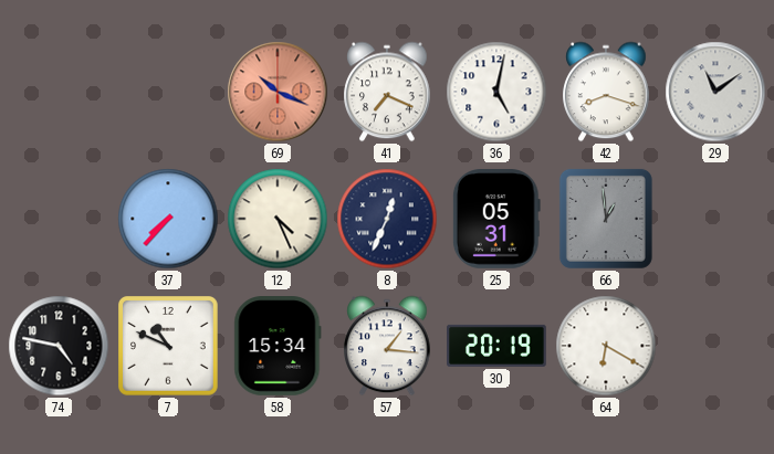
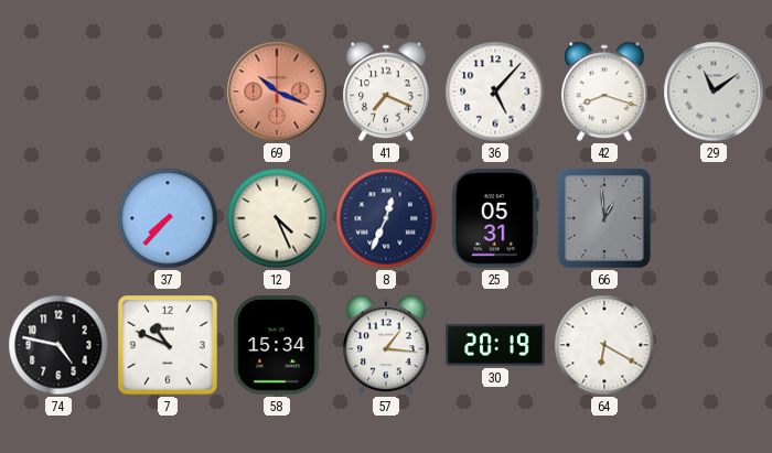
36: 5:02 -> 5:07
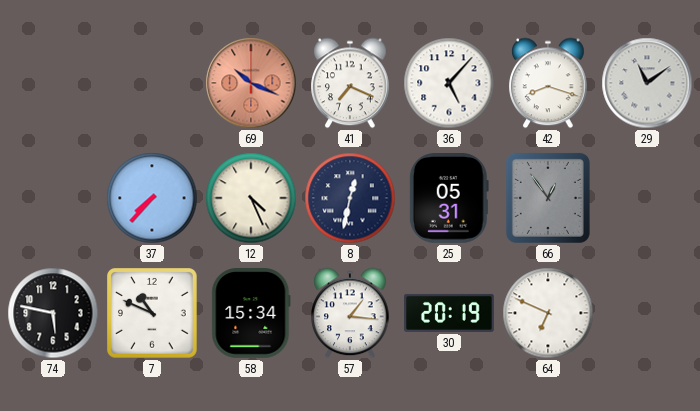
8: 12:34 -> 12:32
66: 12:59 -> 12:54
74: 4:47 -> 5:47
64: 6:20 -> 6:49
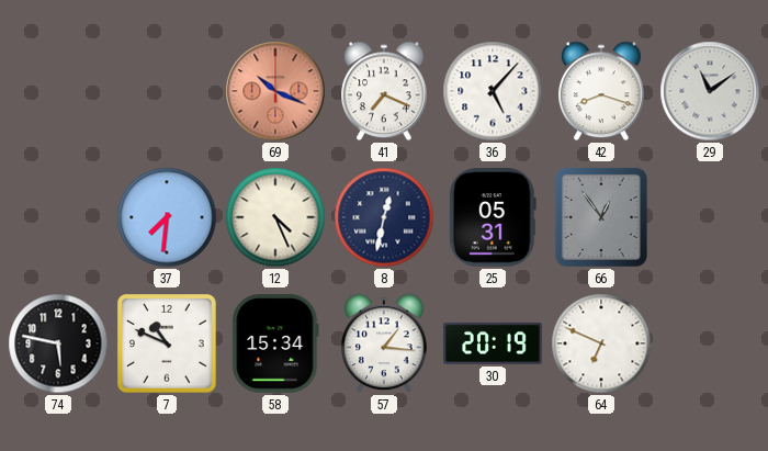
37: 7:37 -> 7:31
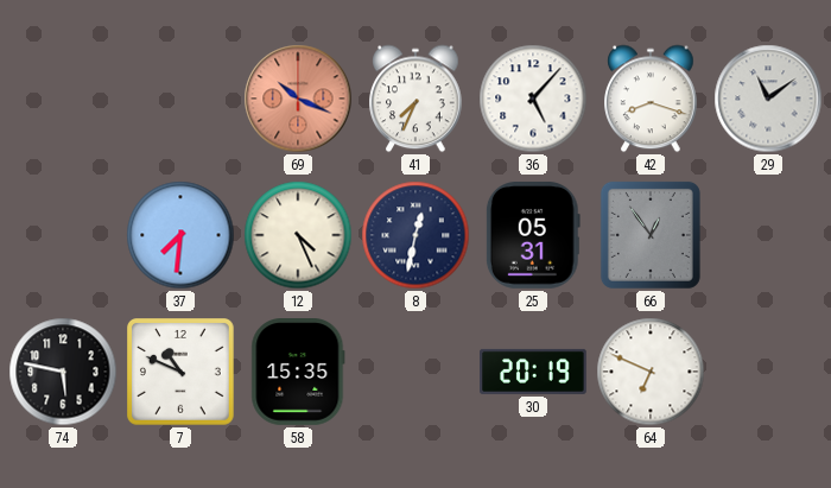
41: 7:19 -> 7:34
58: 15:34 -> 15:35
57: 1:16 -> none
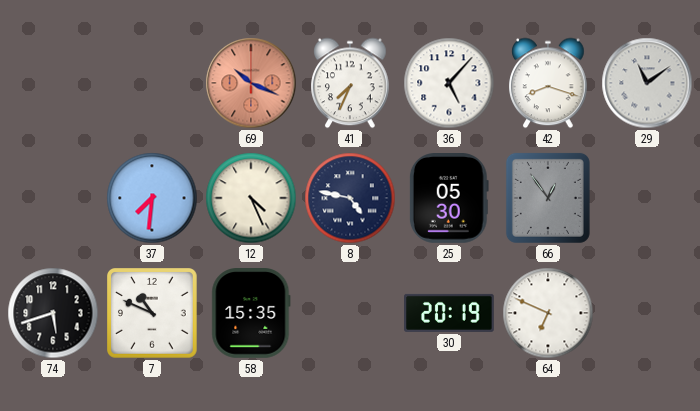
8: 12:32 -> 4:47
25: 05:31 -> 05:30
74: 5:47 -> 5:42
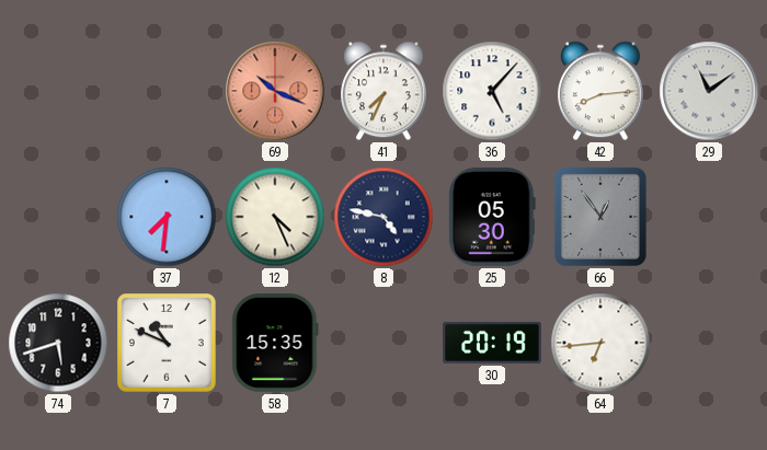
42: 8:18 -> 8:14
64: 6:49 -> 6:44
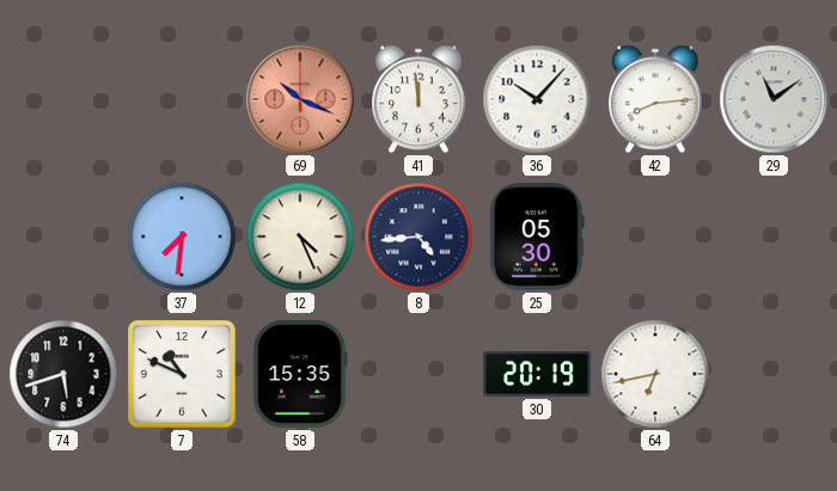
41: 7:34 -> 11:59
36: 5:07 -> 10:07
8: 4:47 -> 4:44
66: 12:54 -> none
64: 6:44 -> 6:43
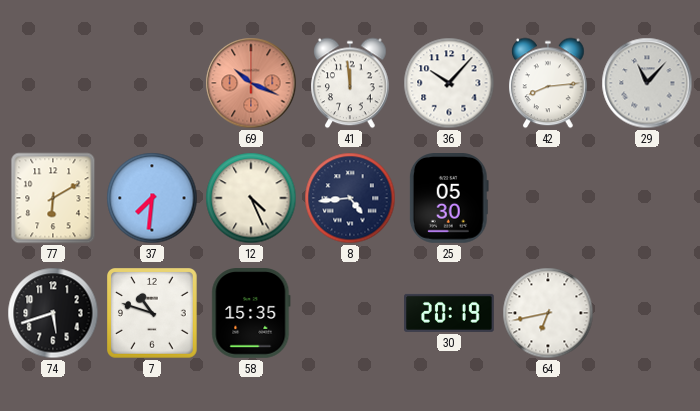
29: 11:09 -> 11:07
77: none -> 6:10
7: 10:49 -> 10:48
